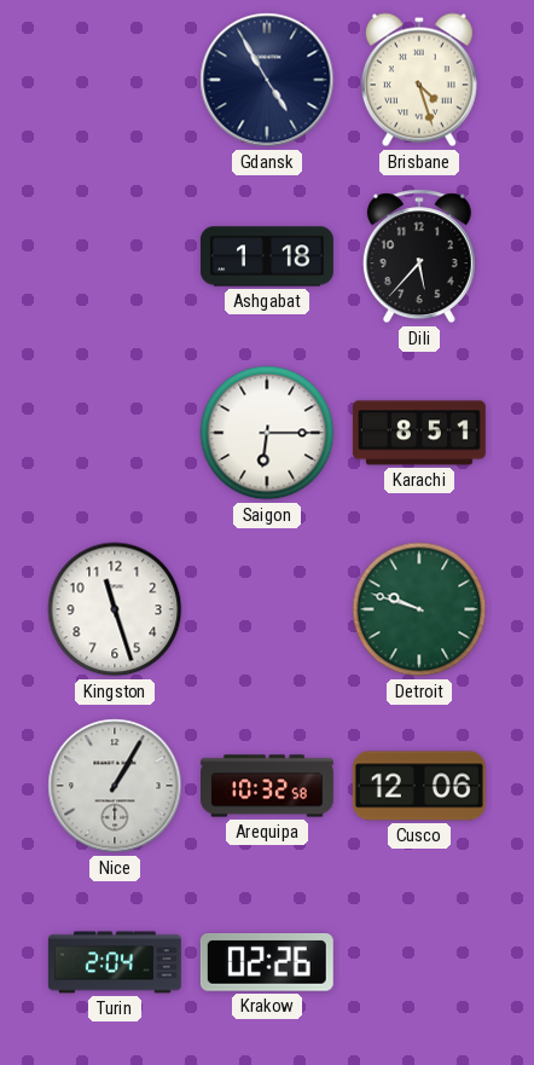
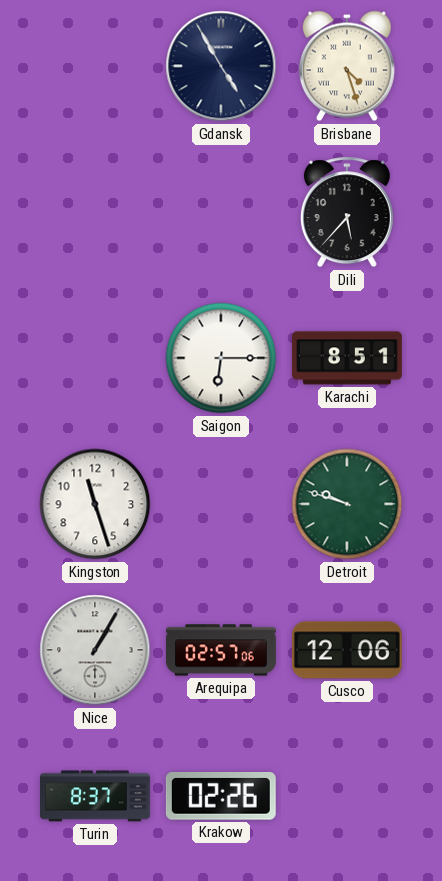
Ashgabat: 1:18 -> none
Arequipa: 10:32 -> 02:57
Turin: 2:04 -> 8:37
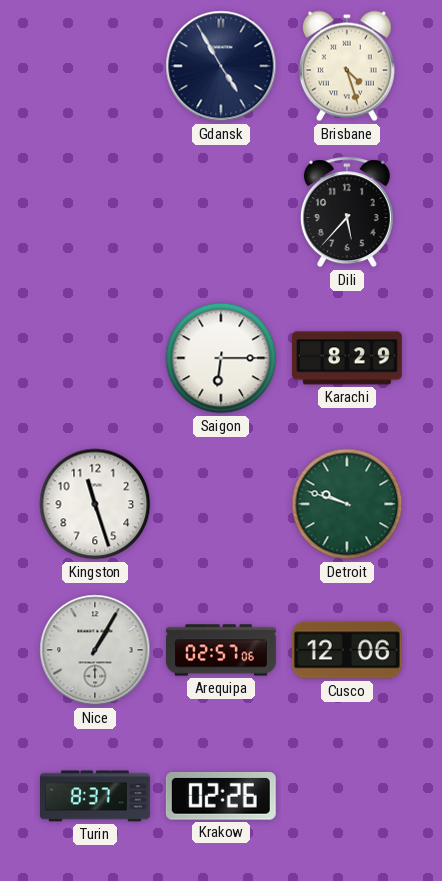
Karachi: 8:51 -> 8:29
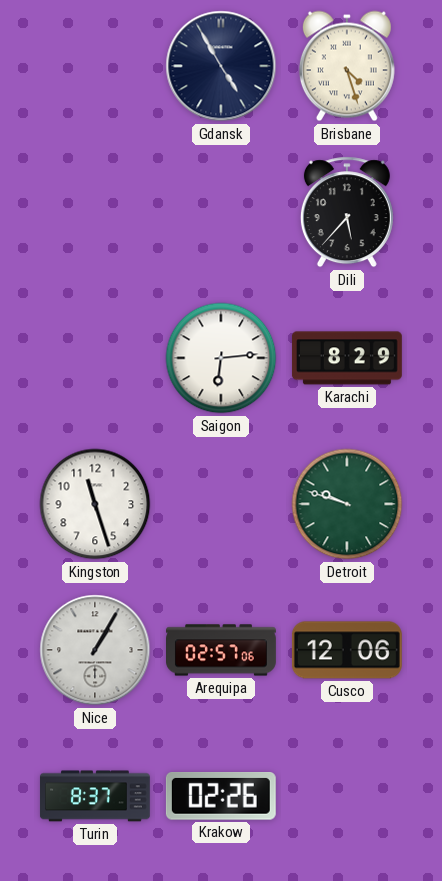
Saigon: 6:15 -> 6:14
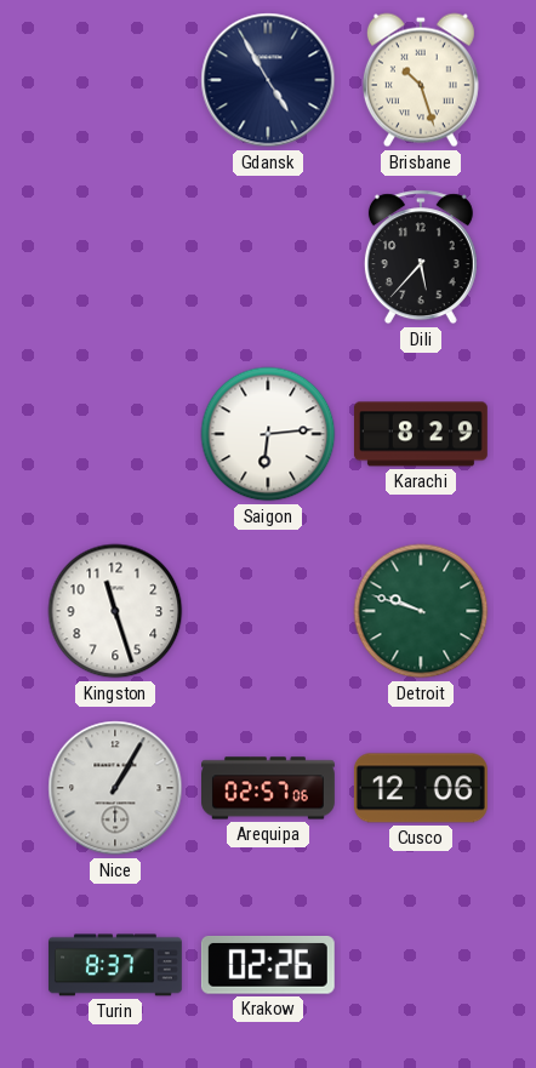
Brisbane: 4:27 -> 10:27
